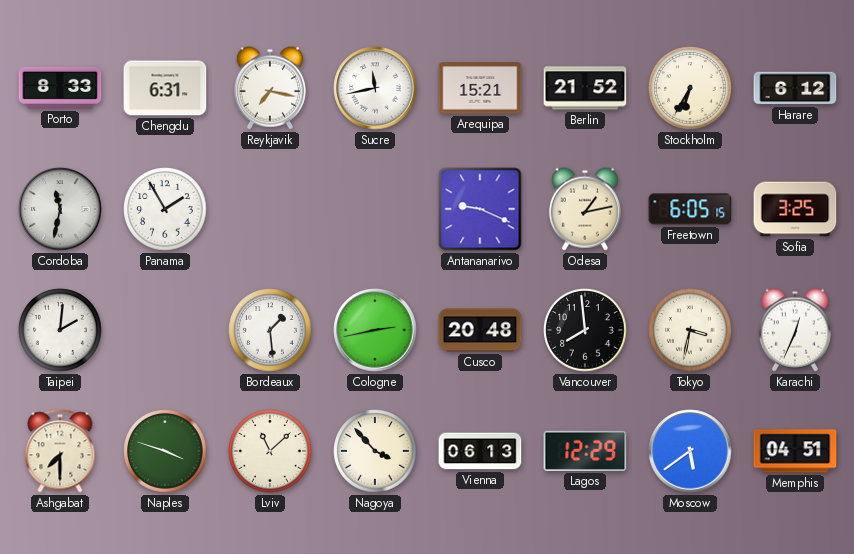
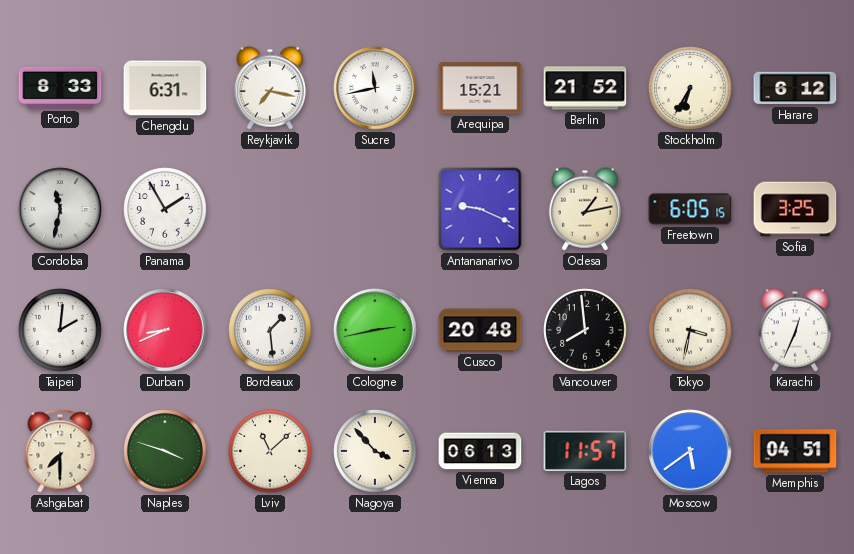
Durban: none -> 8:41
Lagos: 12:29 -> 11:57
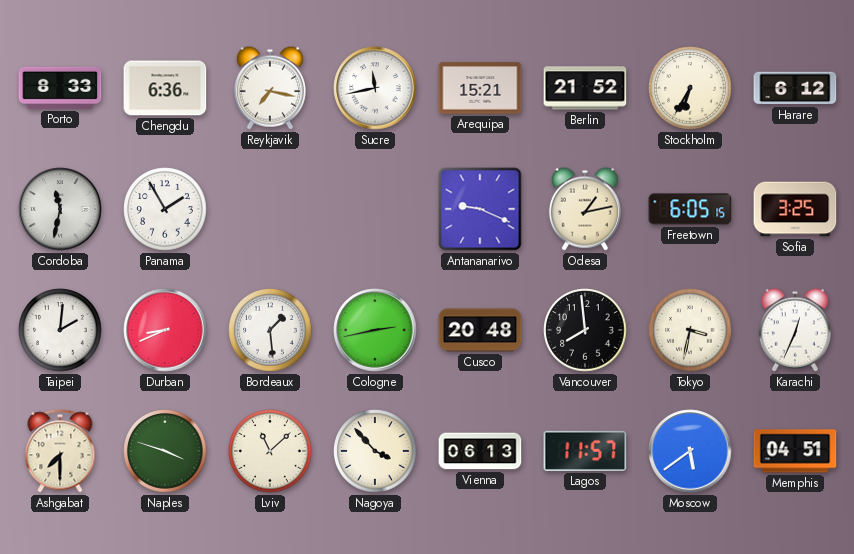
Chengdu: 6:31 -> 6:36
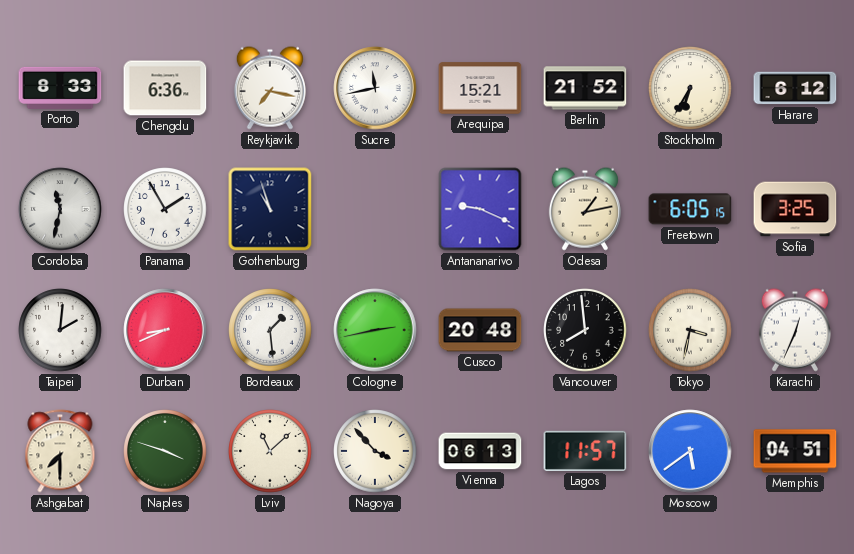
Gothenburg: none -> 10:57
